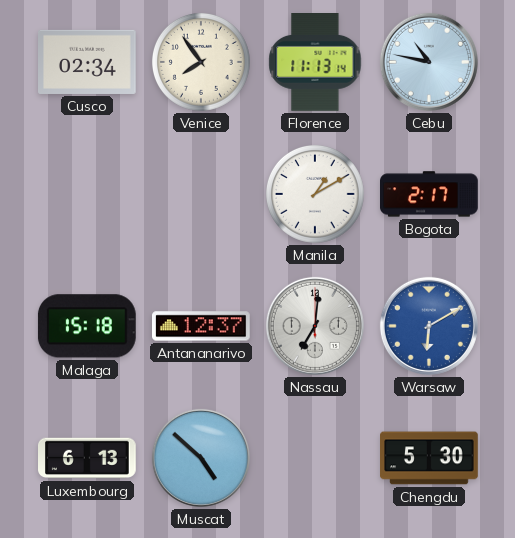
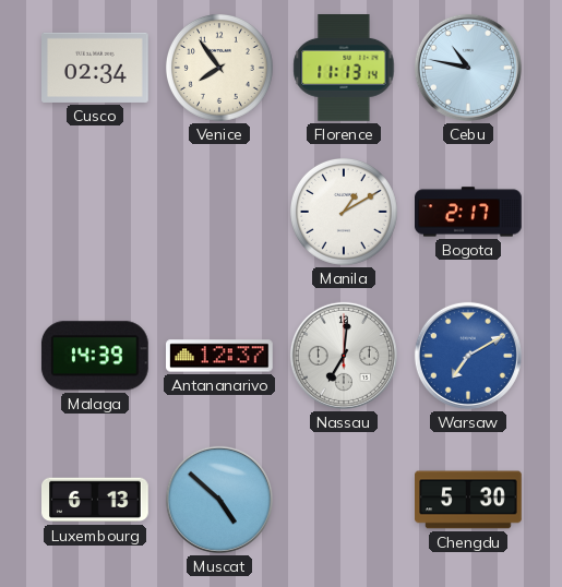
Malaga: 15:18 -> 14:39
Warsaw: 6:10 -> 7:10
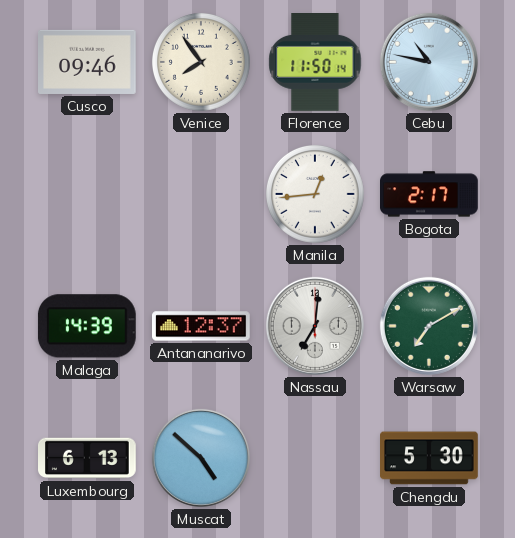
Cusco: 02:34 -> 09:46
Florence: 11:13 -> 11:50
Manila: 1:10 -> 12:44
Warsaw dial: blue -> green
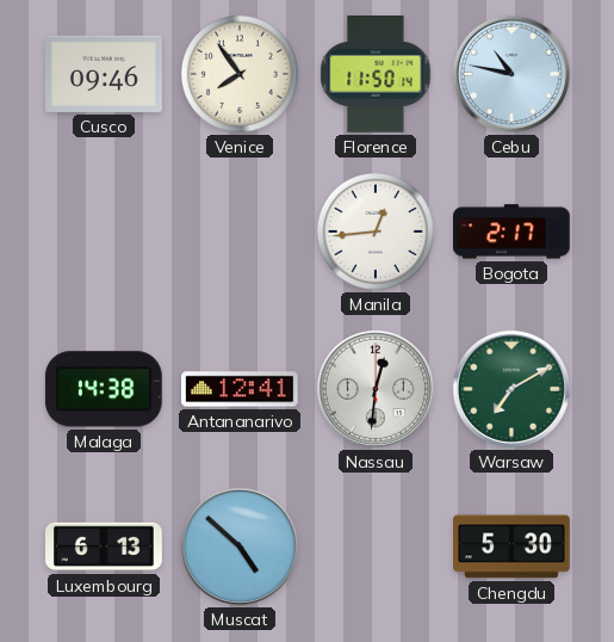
Malaga: 14:39 -> 14:38
Antananarivo: 12:37 -> 12:41
Nassau: 7:01 -> 12:31
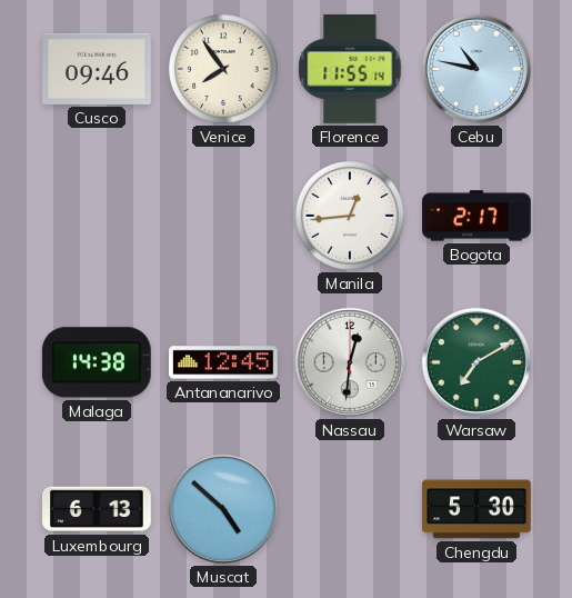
Florence: 11:50 -> 11:55
Antananarivo: 12:41 -> 12:45
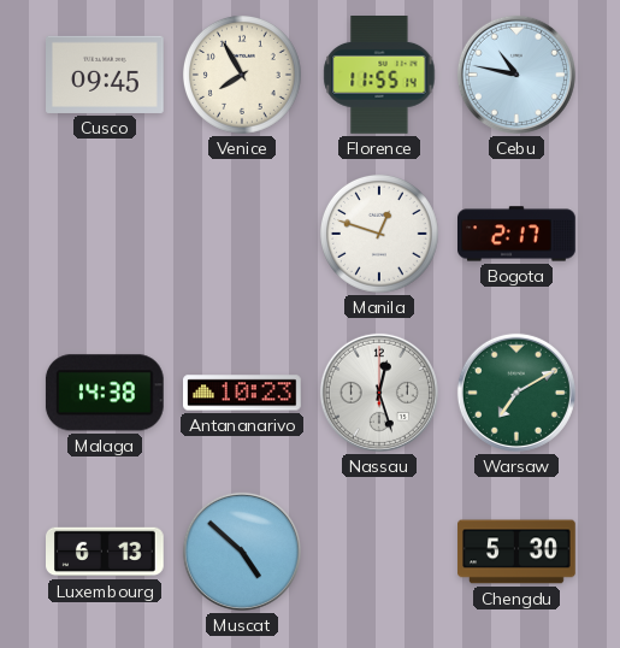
Cusco: 09:46 -> 09:45
Venice: 7:54 -> 7:55
Manila: 12:44 -> 12:48
Antananarivo: 12:45 -> 10:23
Nassau: 12:31 -> 12:27
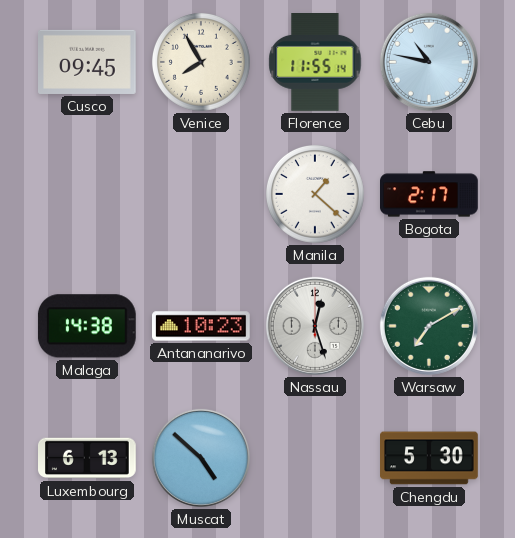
Manila: 12:48 -> 1:22
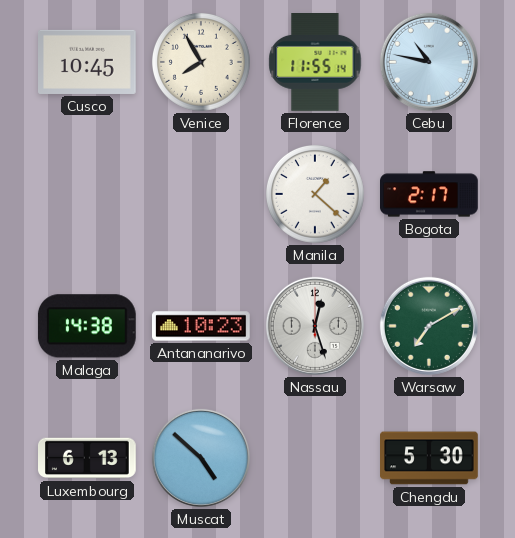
Cusco: 09:45 -> 10:45
